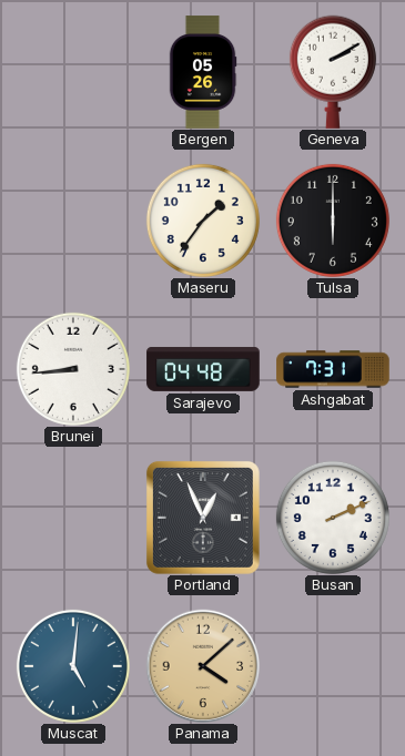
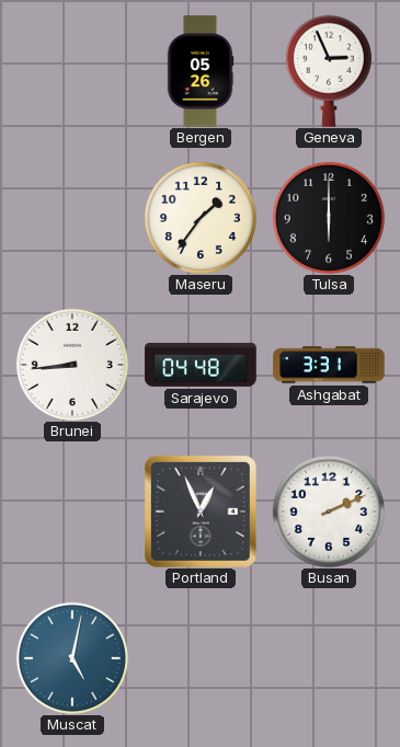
Geneva: 2:10 -> 2:56
Ashgabat: 7:31 -> 3:31
Muscat: 5:01 -> 5:02
Panama: 4:08 -> none
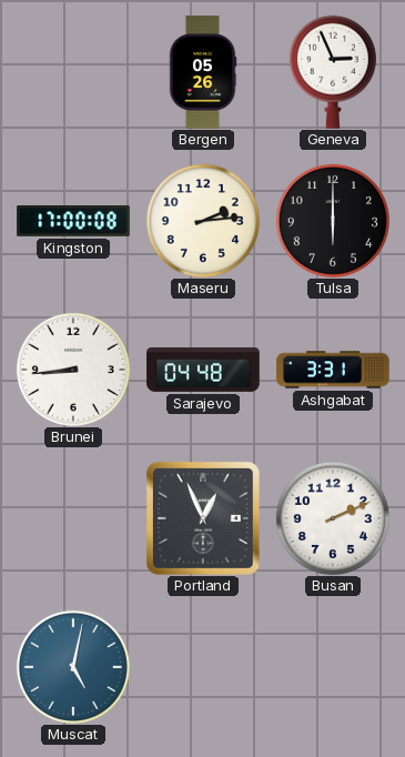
Kingston: none -> 17:00
Maseru: 1:36 -> 2:14
